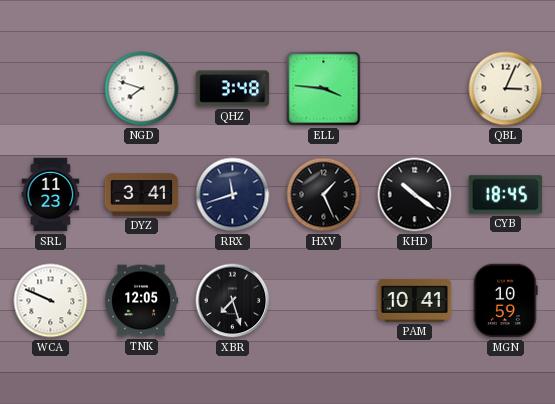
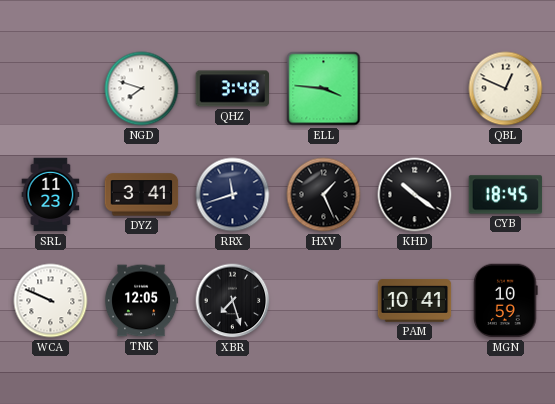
QBL: 3:04 -> 12:49
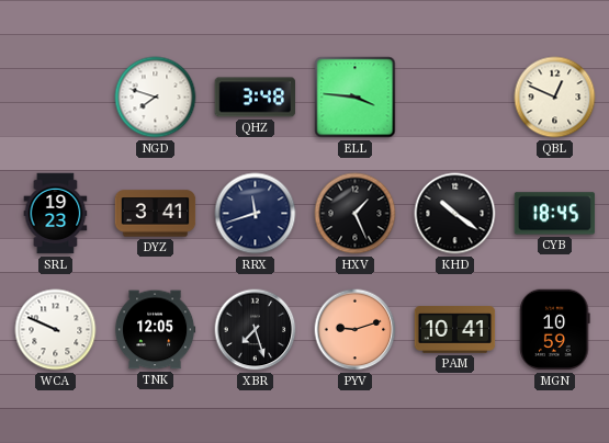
SRL: 11:23 -> 19:23
PYV: none -> 9:12
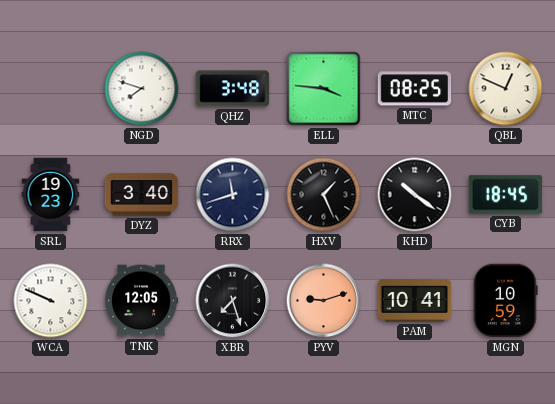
MTC: none -> 08:25
DYZ: 3:41 -> 3:40
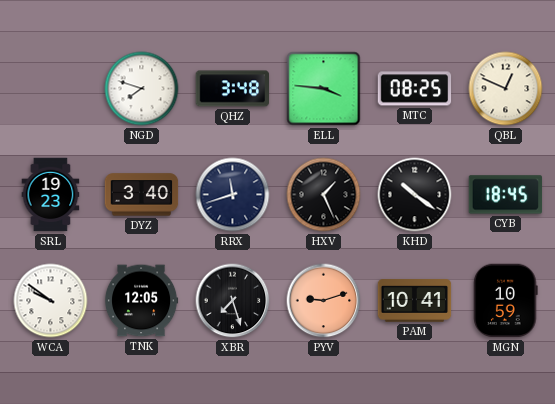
WCA: 9:49 -> 9:51
